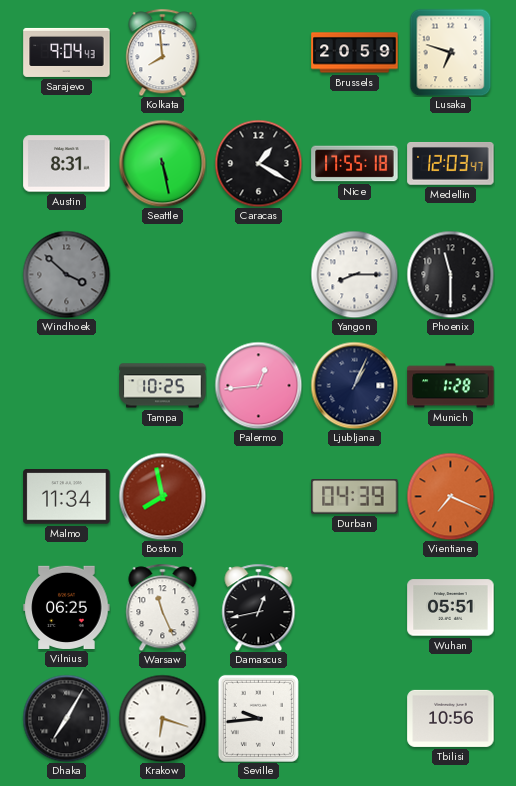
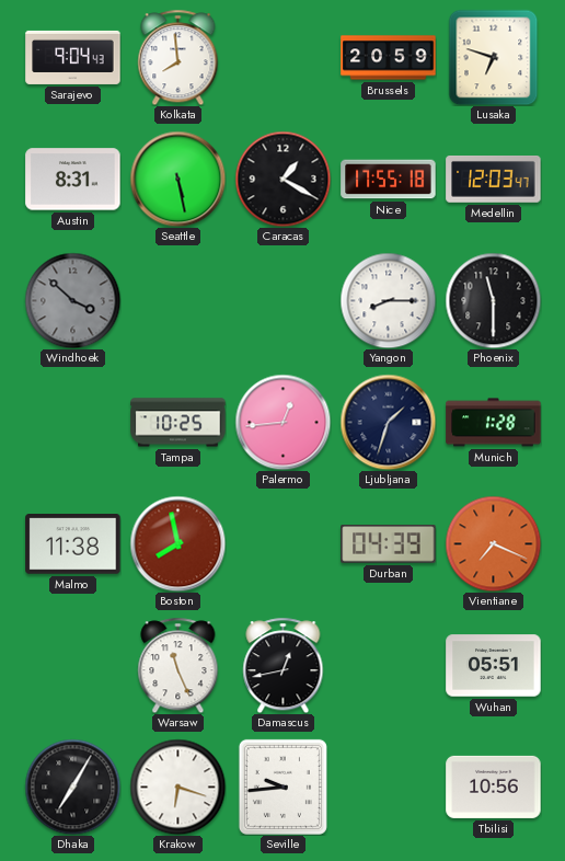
Ljubljana: 1:04 -> 1:33
Malmo: 11:34 -> 11:38
Vilnius: 06:25 -> none
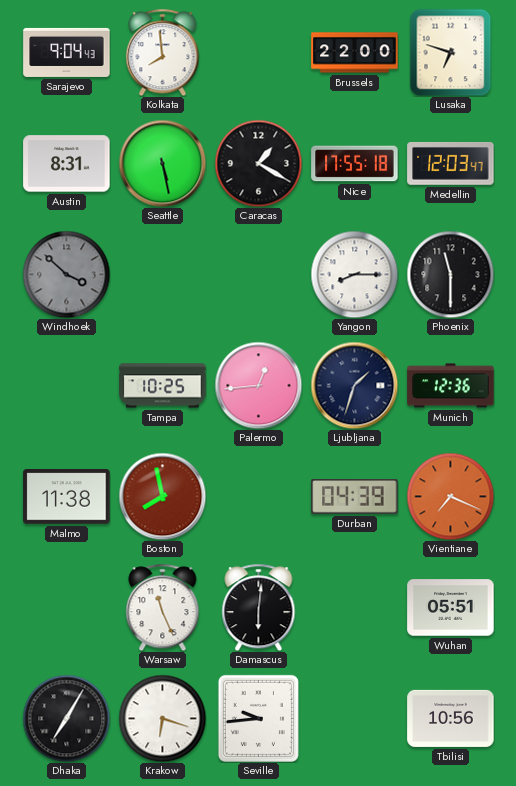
Brussels: 20:59 -> 22:00
Munich: 1:28 -> 12:36
Damascus: 12:43 -> 6:01
